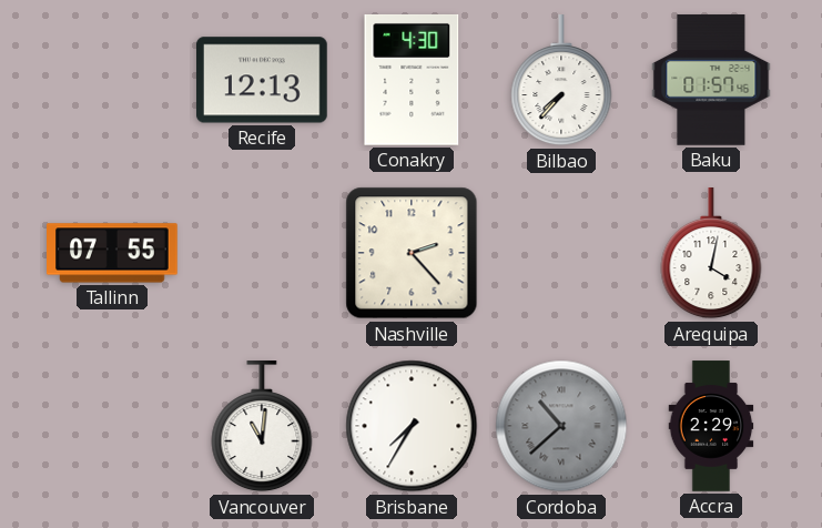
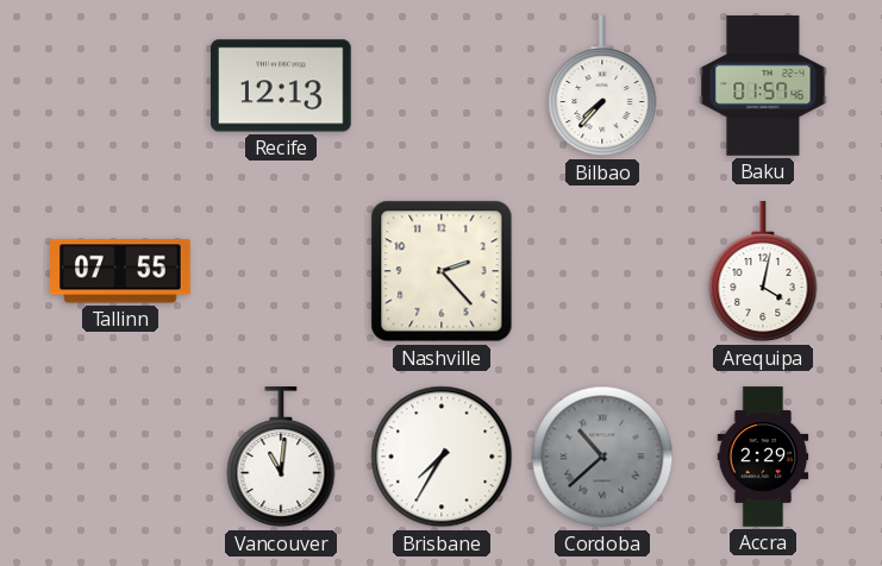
Conakry: 4:30 -> none
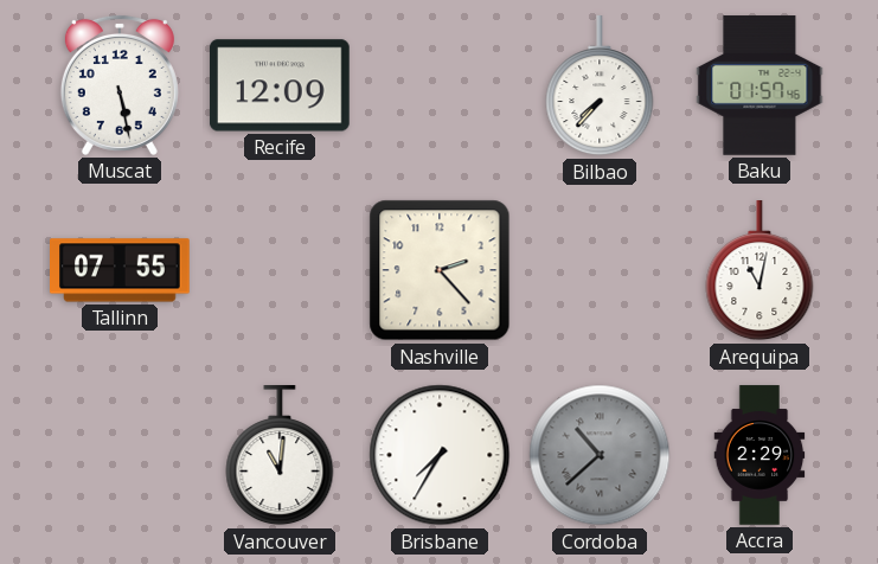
Muscat: none -> 5:28
Recife: 12:13 -> 12:09
Arequipa: 4:02 -> 11:02
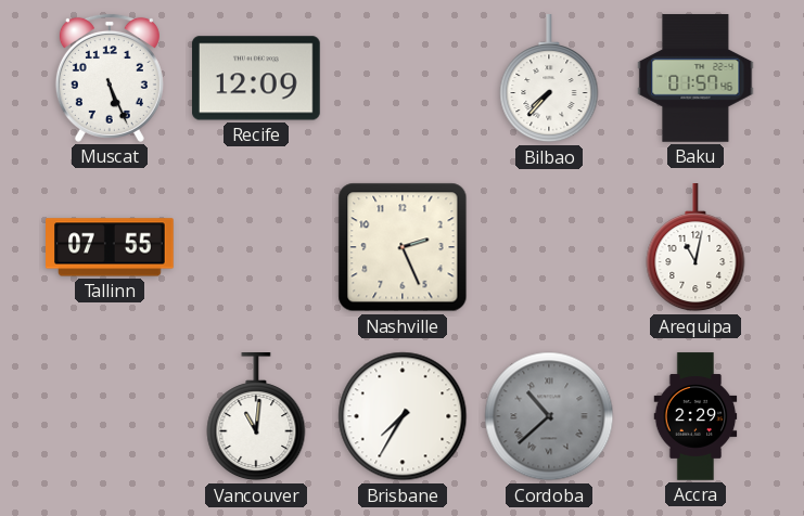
Muscat: 5:28 -> 5:26
Nashville: 2:23 -> 2:26
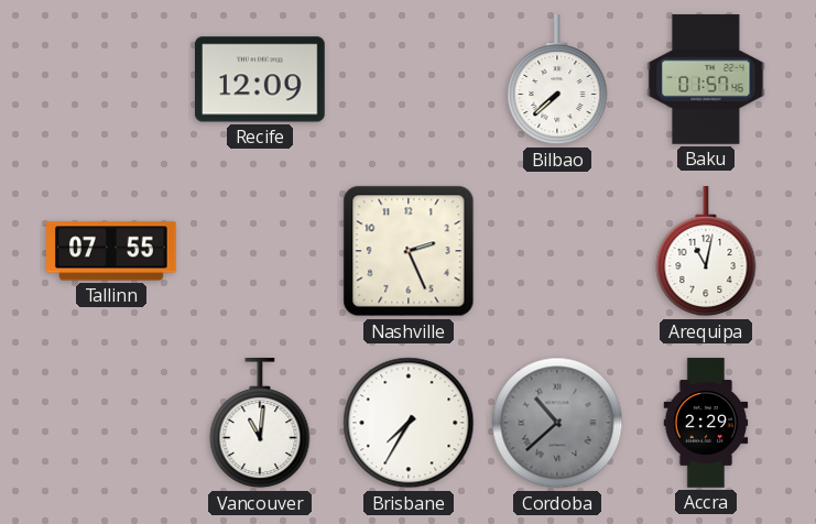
Muscat: 5:26 -> none
Bilbao: 7:37 -> 7:38
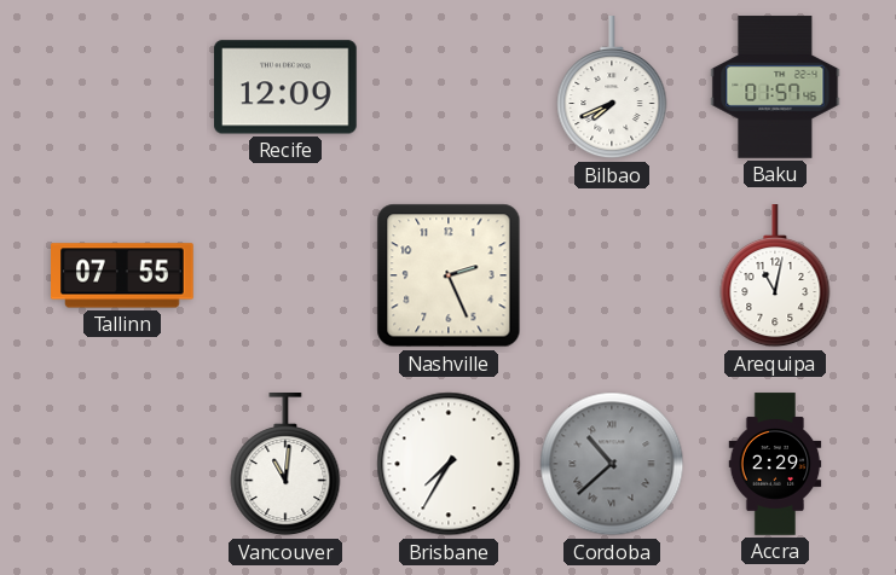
Bilbao: 7:38 -> 7:41
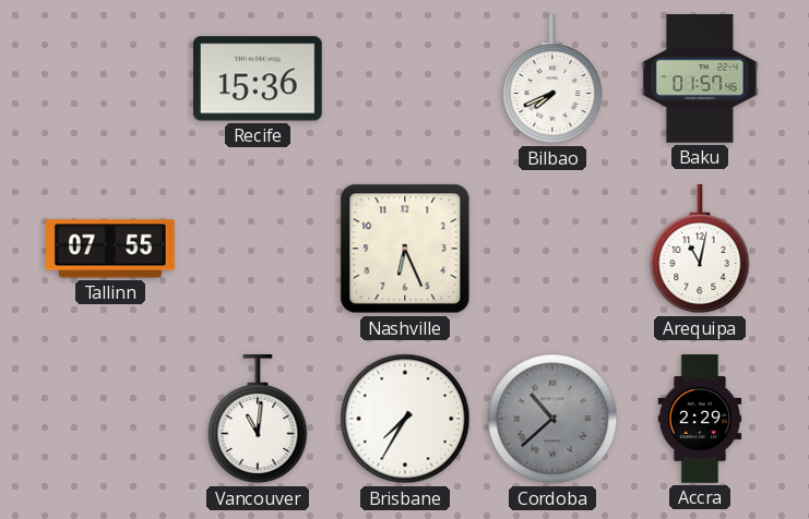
Recife: 12:09 -> 15:36
Nashville: 2:26 -> 6:26
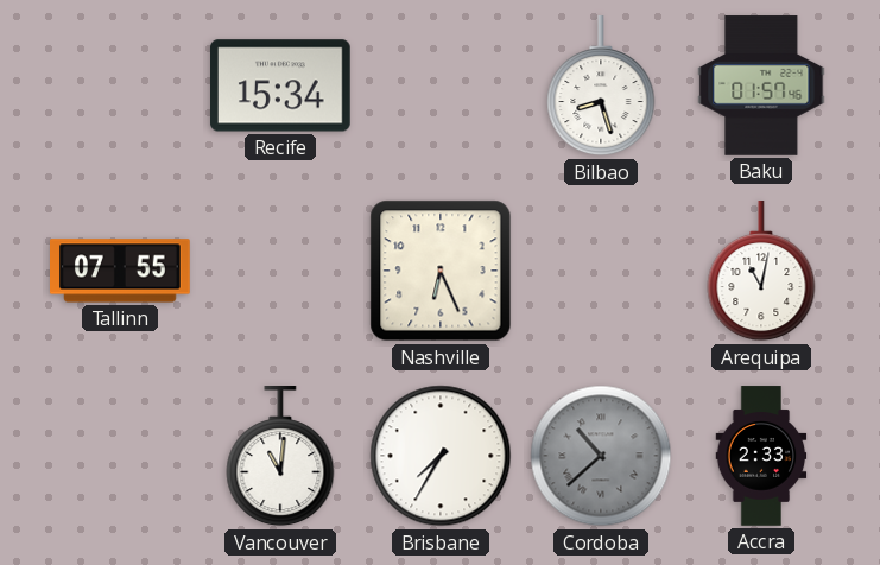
Recife: 15:36 -> 15:34
Bilbao: 7:41 -> 8:27
Accra: 2:29 -> 2:33
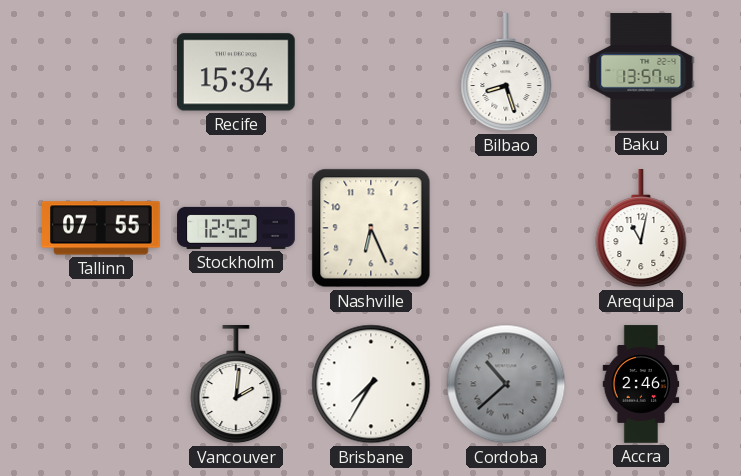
Baku: 01:57 -> 13:57
Stockholm: none -> 12:52
Vancouver: 11:01 -> 2:01
Accra: 2:33 -> 2:46
